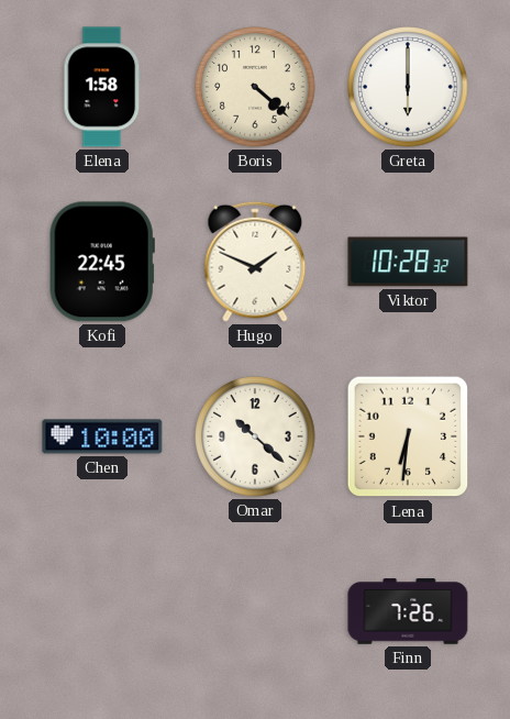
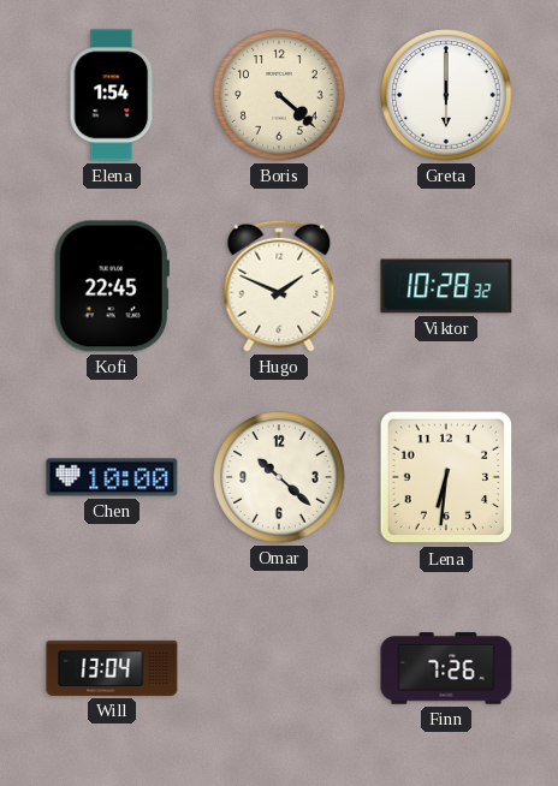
Elena: 1:58 -> 1:54
Will: none -> 13:04
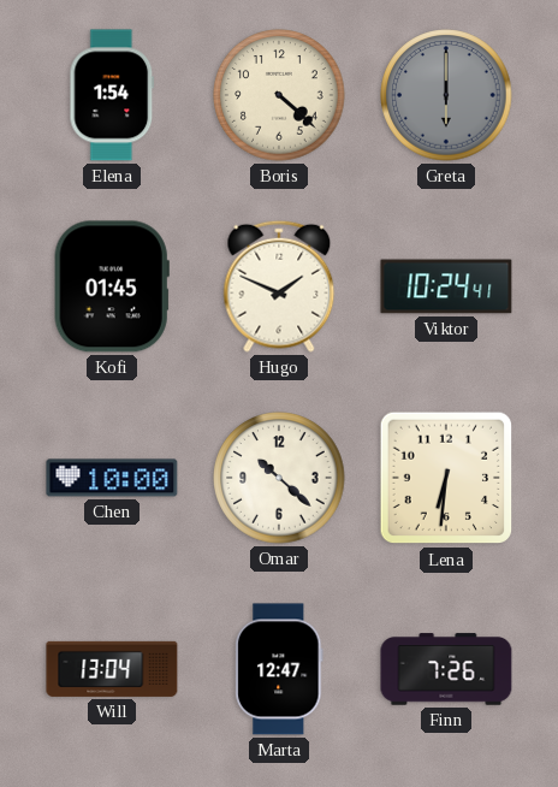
Greta dial: white -> grey
Kofi: 22:45 -> 01:45
Viktor: 10:28 -> 10:24
Marta: none -> 12:47
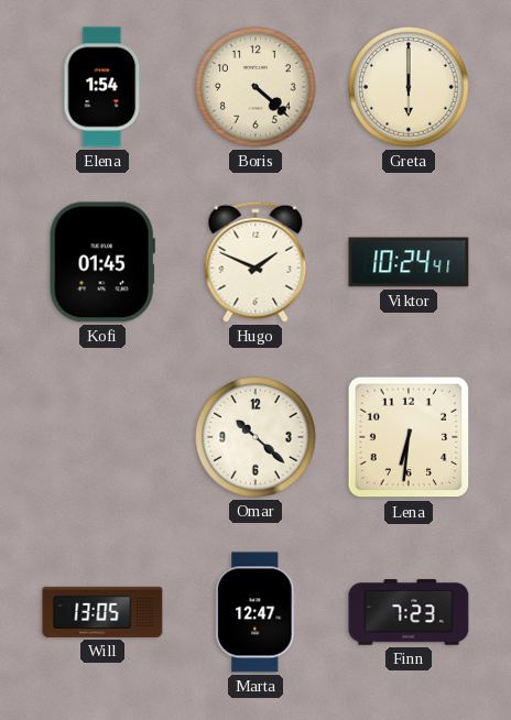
Greta dial: grey -> cream
Chen: 10:00 -> none
Will: 13:04 -> 13:05
Finn: 7:26 -> 7:23
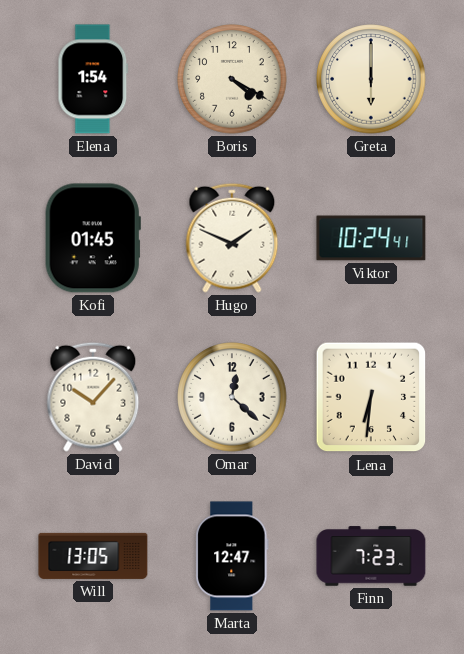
Boris: 4:22 -> 4:20
David: none -> 10:07
Omar: 10:22 -> 12:22
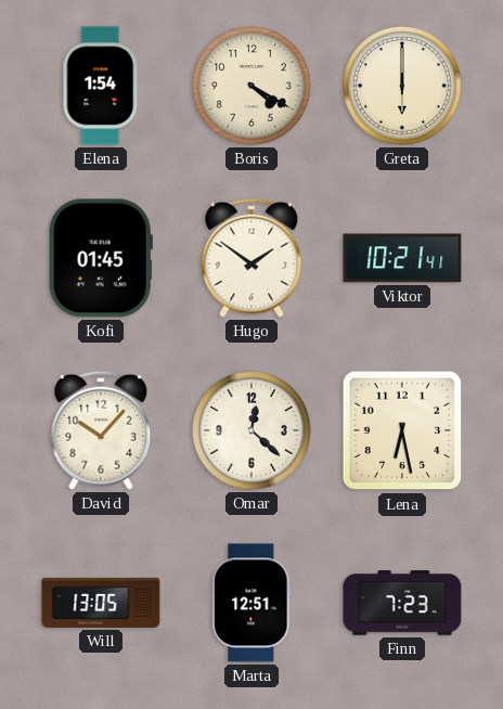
Hugo: 1:49 -> 1:51
Viktor: 10:24 -> 10:21
Lena: 6:31 -> 6:28
Marta: 12:47 -> 12:51
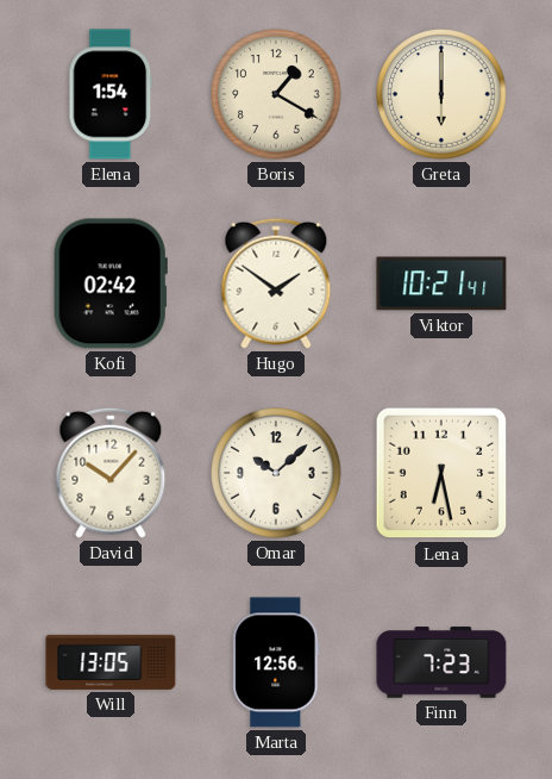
Boris: 4:20 -> 1:20
Kofi: 01:45 -> 02:42
Omar: 12:22 -> 10:08
Marta: 12:51 -> 12:56
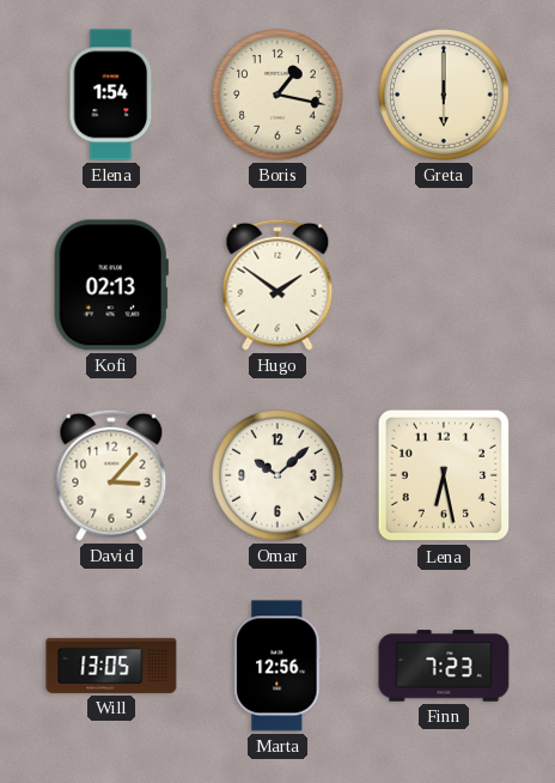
Boris: 1:20 -> 1:17
Kofi: 02:42 -> 02:13
Viktor: 10:21 -> none
David: 10:07 -> 3:07
